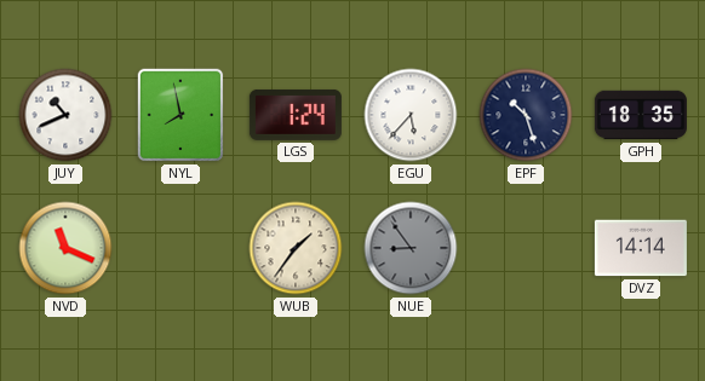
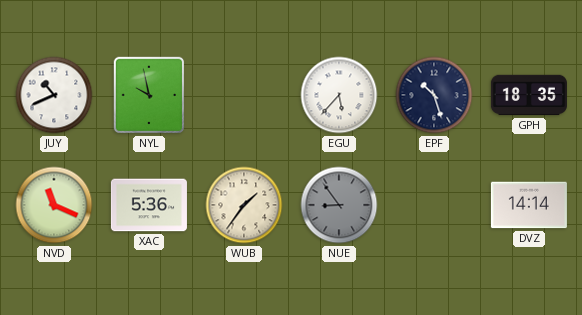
NYL: 7:58 -> 9:58
LGS: 1:24 -> none
XAC: none -> 5:36
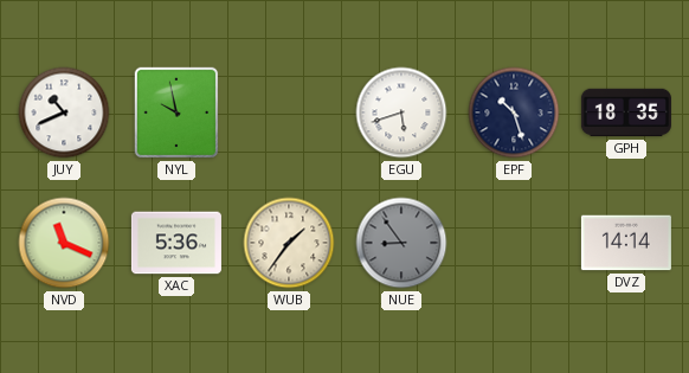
EGU: 5:37 -> 5:42
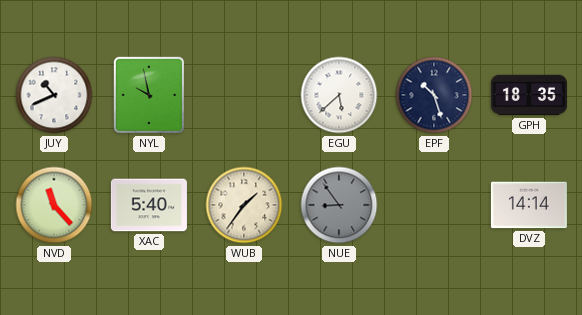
EGU: 5:42 -> 5:38
NVD: 11:19 -> 11:23
XAC: 5:36 -> 5:40
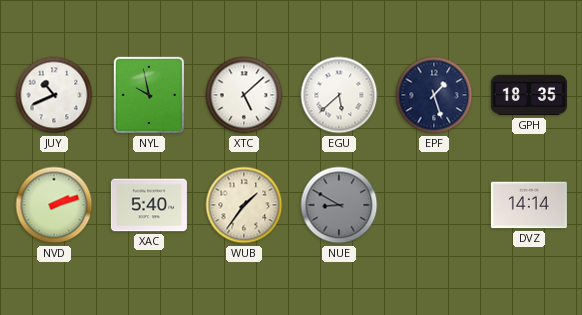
XTC: none -> 5:08
EPF: 10:27 -> 1:27
NVD: 11:23 -> 2:12
NUE: 8:54 -> 8:50
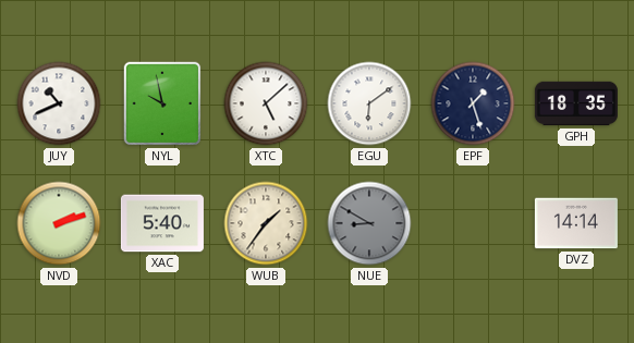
EGU: 5:38 -> 6:09
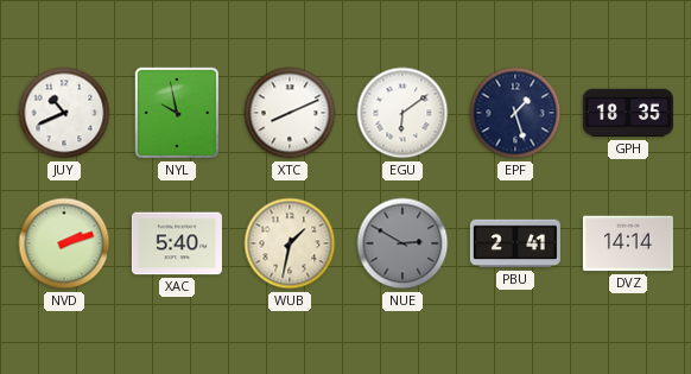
XTC: 5:08 -> 8:11
WUB: 1:36 -> 1:32
NUE: 8:50 -> 2:50
PBU: none -> 2:41
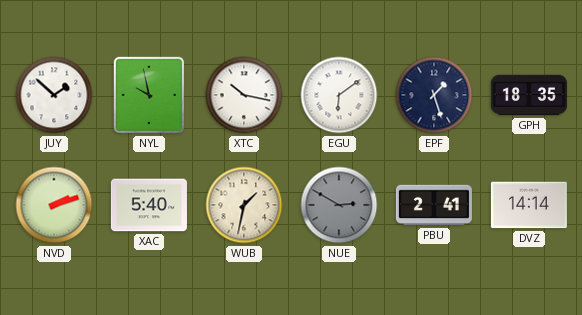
JUY: 10:41 -> 1:52
XTC: 8:11 -> 10:17
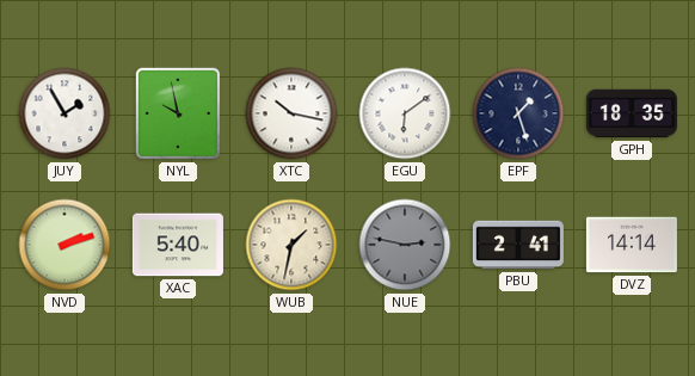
JUY: 1:52 -> 1:55
NUE: 2:50 -> 2:47
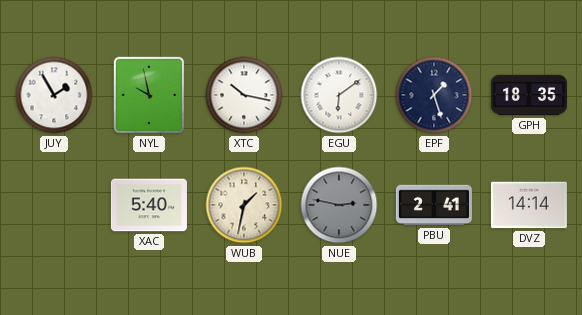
NVD: 2:12 -> none
